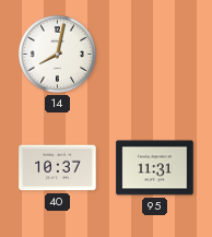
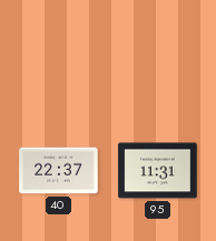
14: 8:02 -> none
40: 10:37 -> 22:37
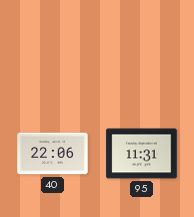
40: 22:37 -> 22:06
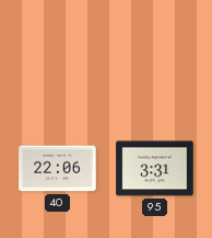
95: 11:31 -> 3:31
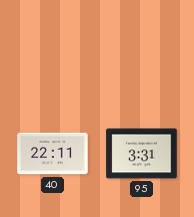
40: 22:06 -> 22:11
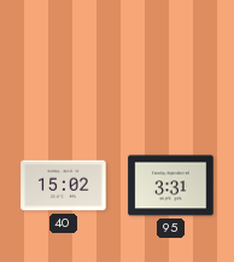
40: 22:11 -> 15:02
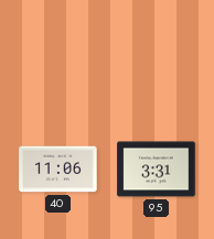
40: 15:02 -> 11:06
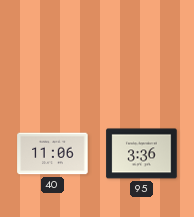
95: 3:31 -> 3:36
